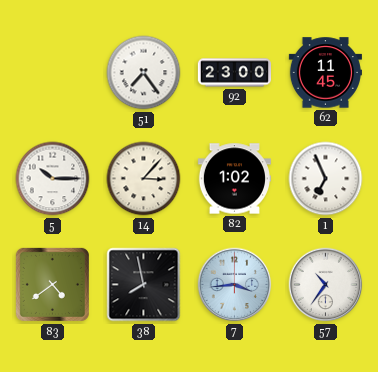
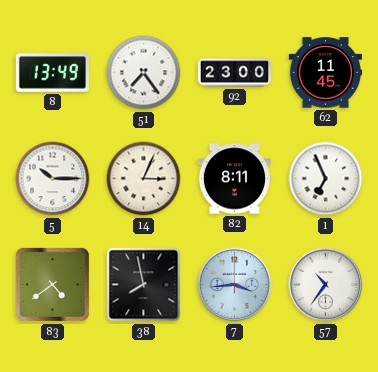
8: none -> 13:49
14: 3:07 -> 3:04
82: 1:02 -> 8:11
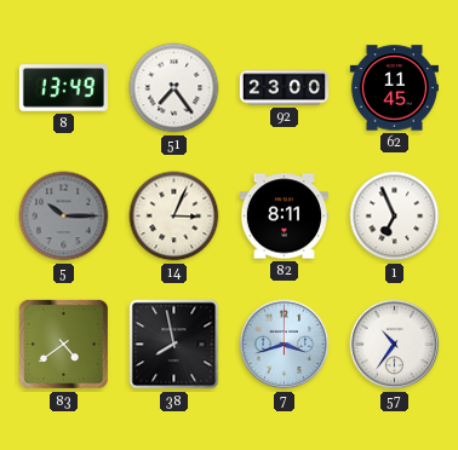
5 dial: white -> grey
7: 3:44 -> 3:42
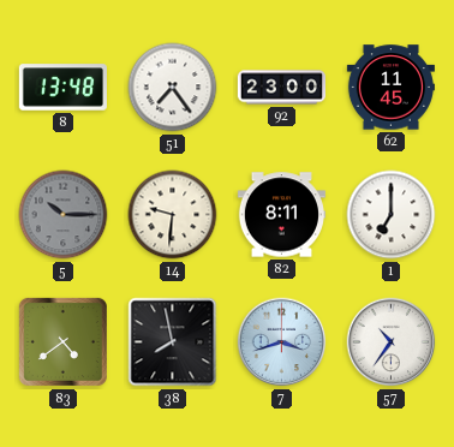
8: 13:49 -> 13:48
14: 3:04 -> 9:31
1: 6:56 -> 7:00
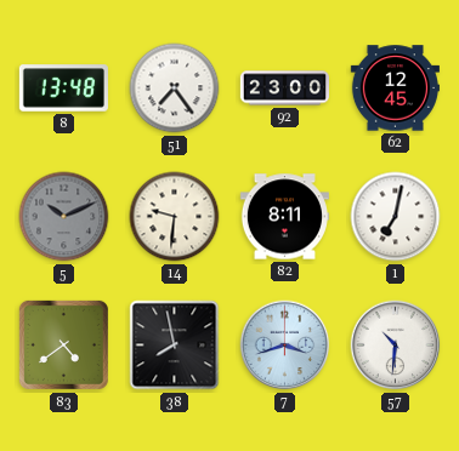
62: 11:45 -> 12:45
5: 10:15 -> 10:11
1: 7:00 -> 7:02
57: 10:36 -> 10:31
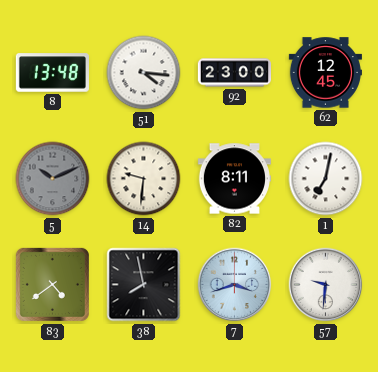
51: 7:24 -> 4:16
57: 10:31 -> 9:31
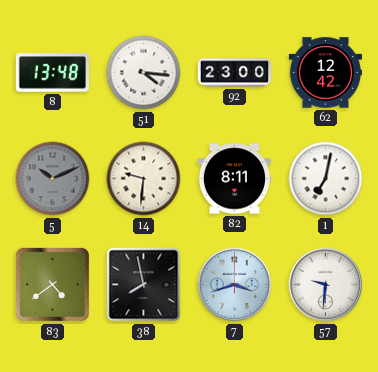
62: 12:45 -> 12:42
